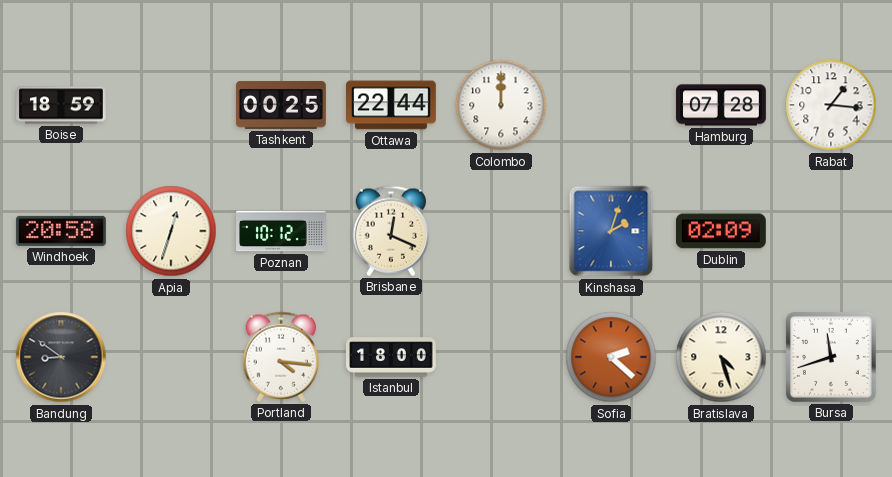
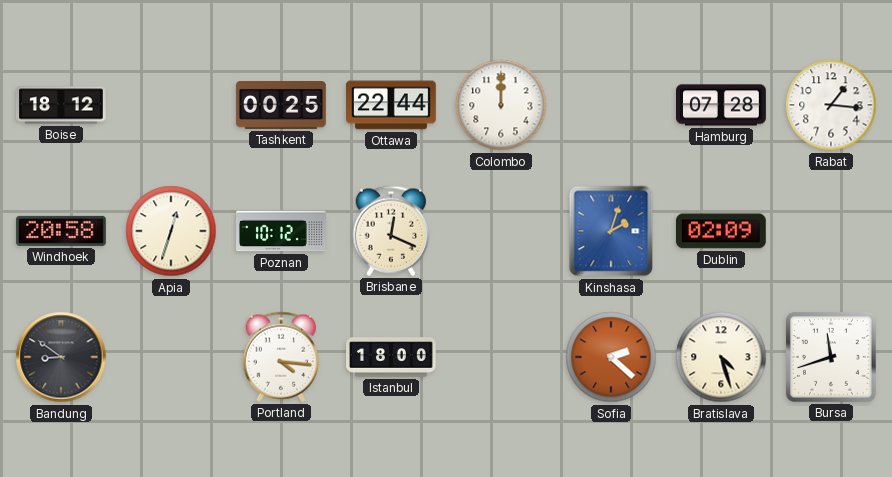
Boise: 18:59 -> 18:12
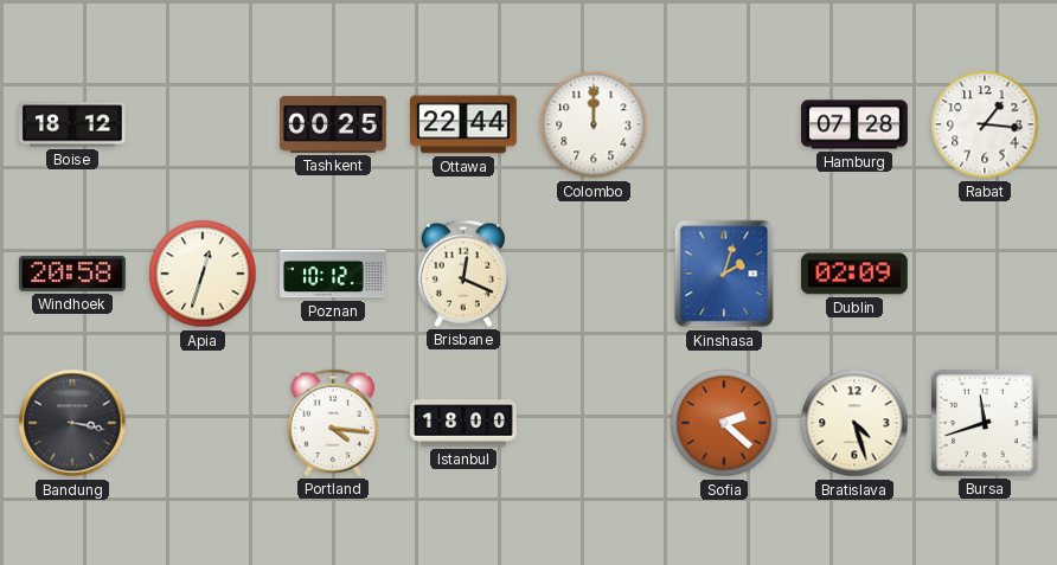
Bandung: 8:51 -> 3:17
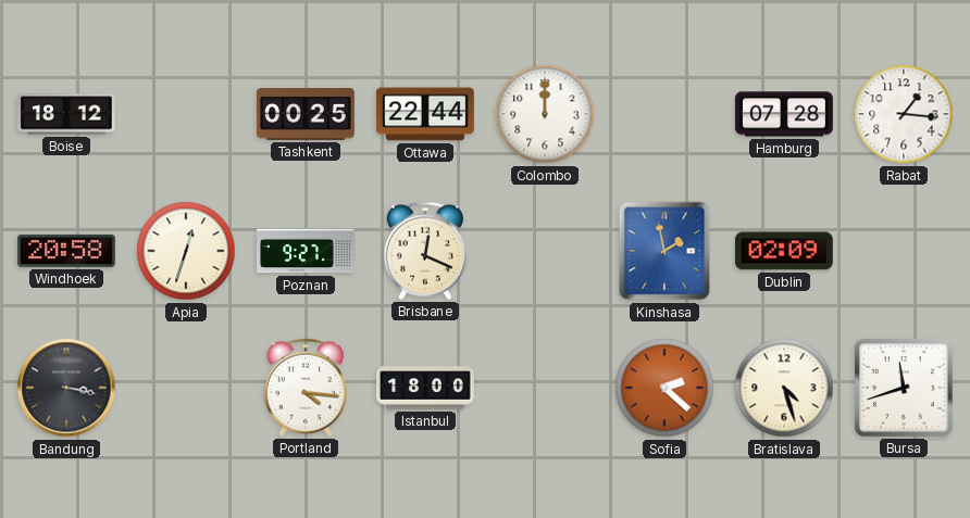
Poznan: 10:12 -> 9:27
Kinshasa: 2:03 -> 1:58
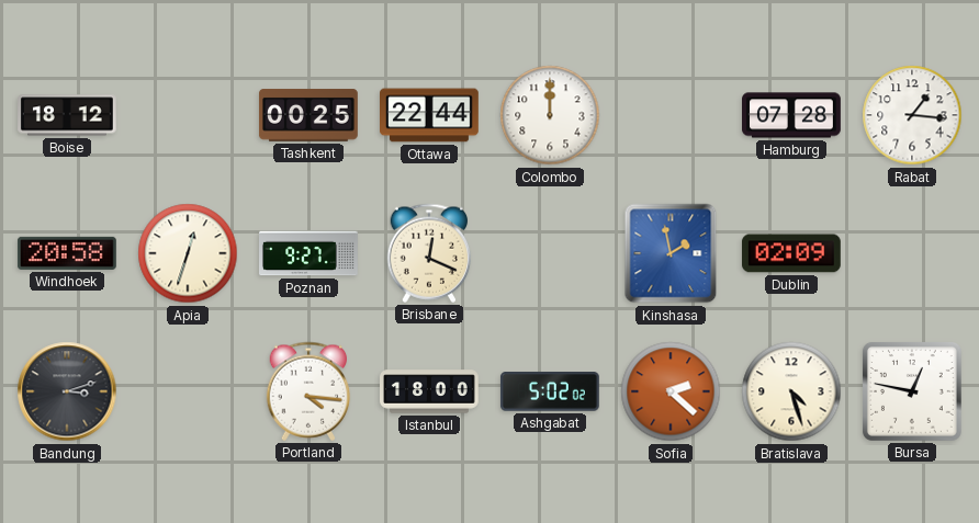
Bandung: 3:17 -> 3:12
Ashgabat: none -> 5:02
Bursa: 11:42 -> 12:47
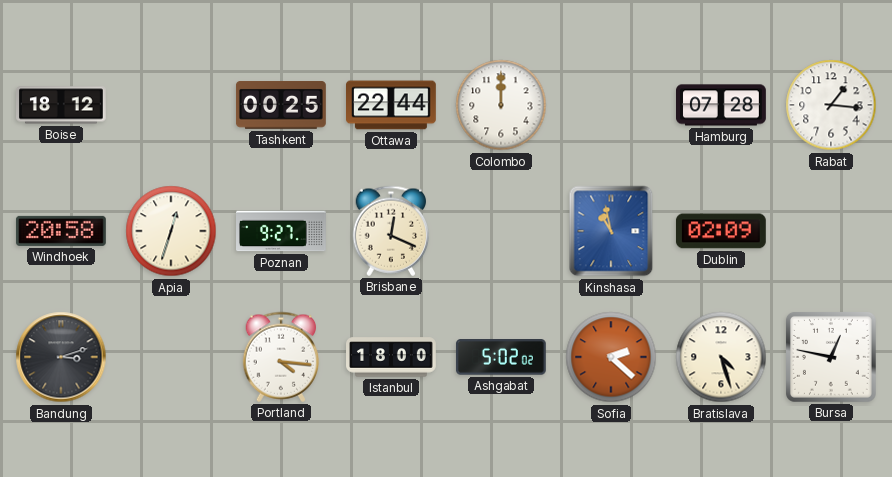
Kinshasa: 1:58 -> 10:58
